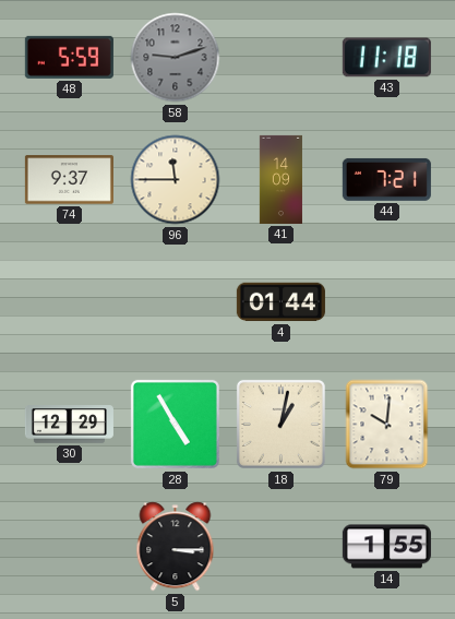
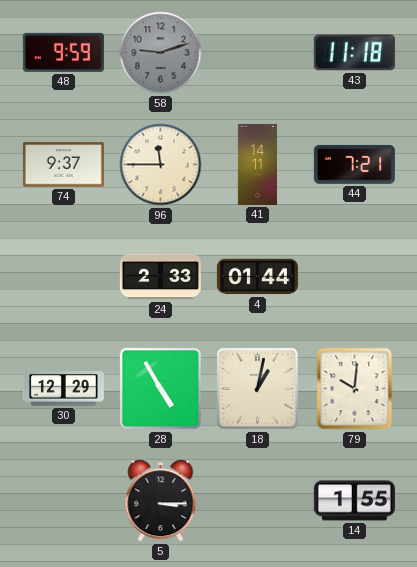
48: 5:59 -> 9:59
41: 14:09 -> 14:11
24: none -> 2:33
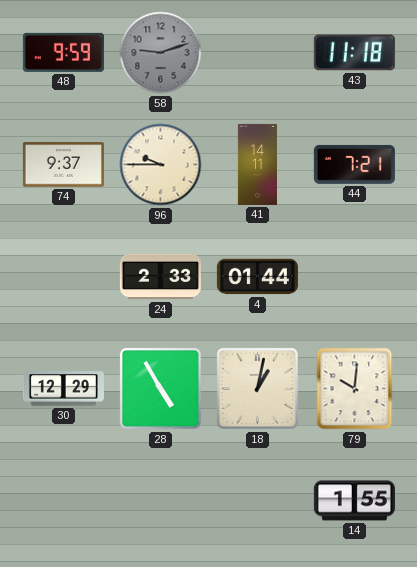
96: 11:45 -> 9:45
5: 3:15 -> none
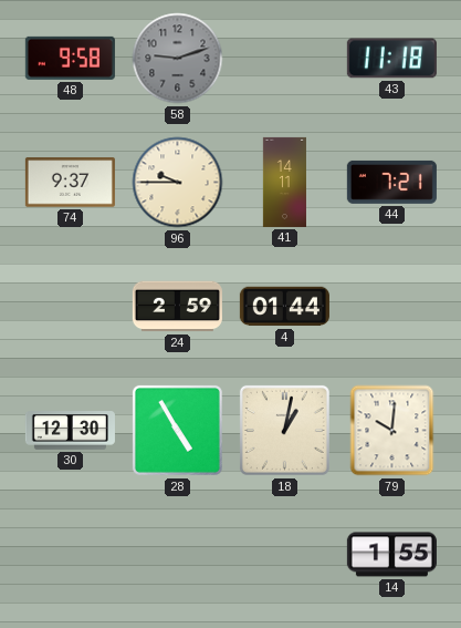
48: 9:59 -> 9:58
24: 2:33 -> 2:59
30: 12:29 -> 12:30
